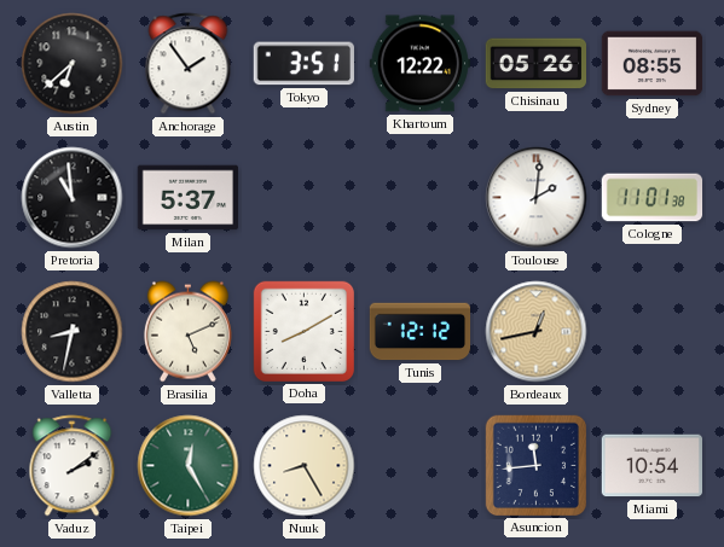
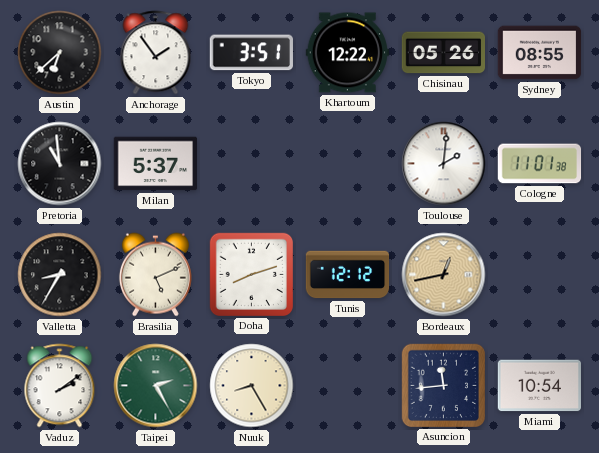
Valletta: 8:32 -> 8:35
Doha: 8:10 -> 8:12
Taipei: 12:25 -> 2:25
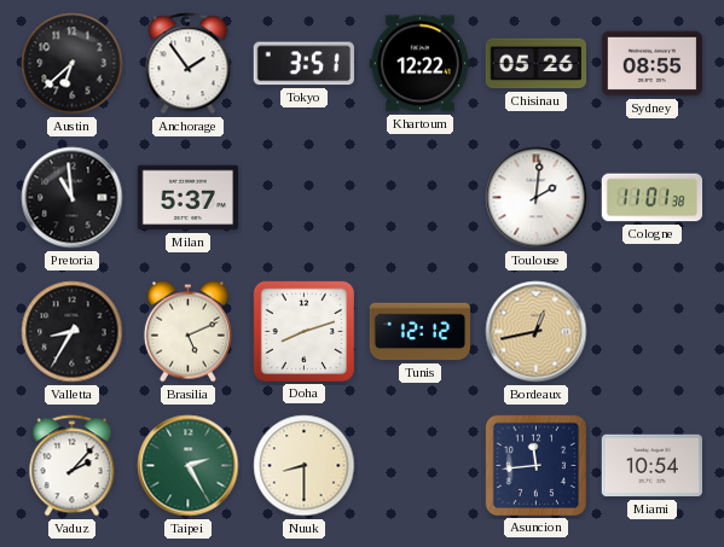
Vaduz: 2:09 -> 2:07
Nuuk: 8:25 -> 8:30
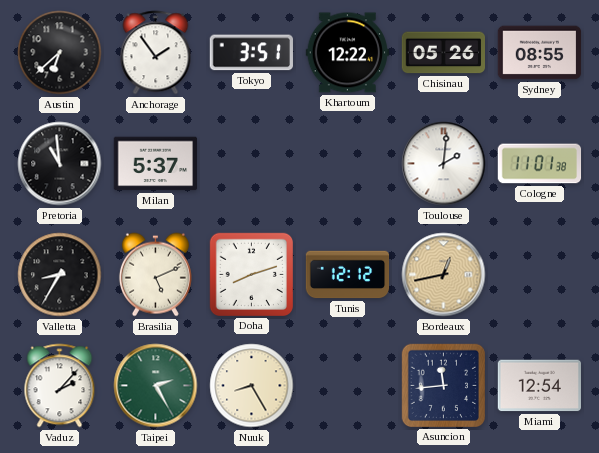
Nuuk: 8:30 -> 8:25
Miami: 10:54 -> 12:54
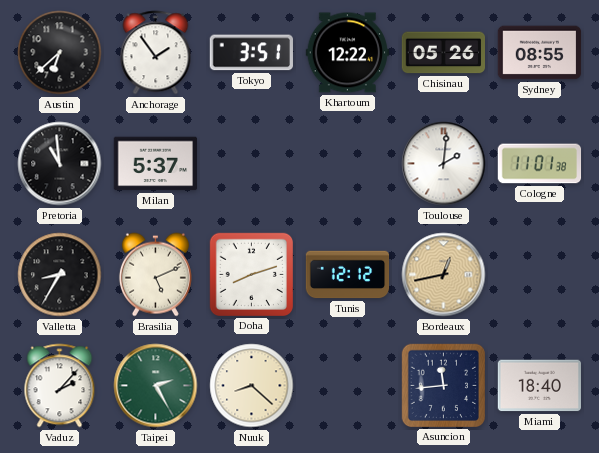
Nuuk: 8:25 -> 8:22
Miami: 12:54 -> 18:40
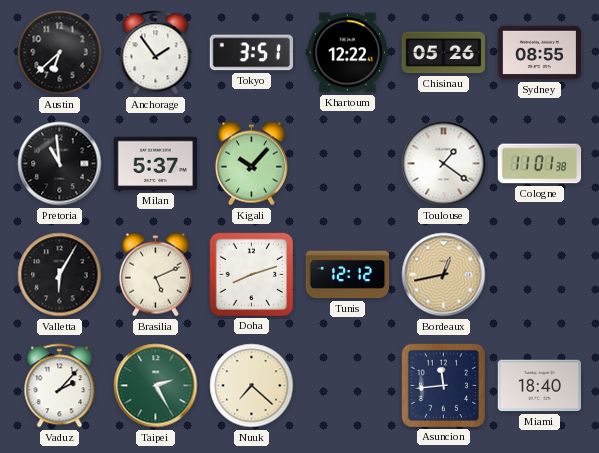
Kigali: none -> 10:07
Toulouse: 2:01 -> 1:21
Valletta: 8:35 -> 6:05
Nuuk: 8:22 -> 7:22
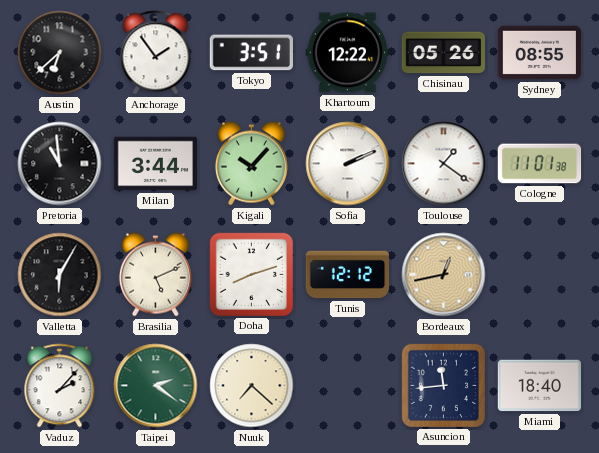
Milan: 5:37 -> 3:44
Sofia: none -> 2:11
Taipei: 2:25 -> 2:21
